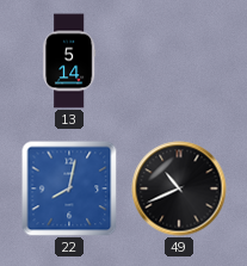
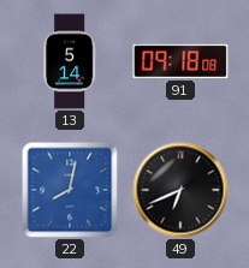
91: none -> 09:18
49: 10:41 -> 6:41
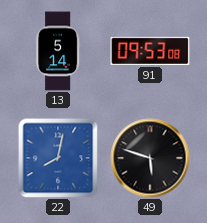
91: 09:18 -> 09:53
49: 6:41 -> 5:48
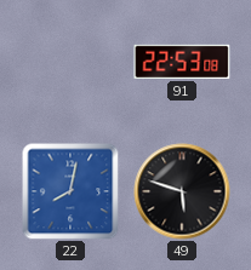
13: 5:14 -> none
91: 09:53 -> 22:53
